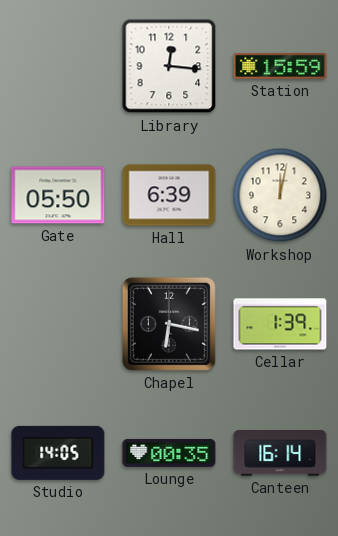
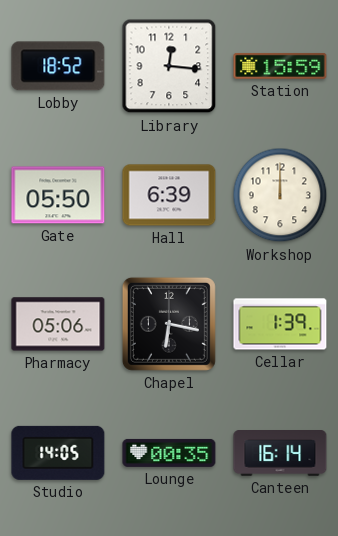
Lobby: none -> 18:52
Workshop: 12:02 -> 12:00
Pharmacy: none -> 05:06
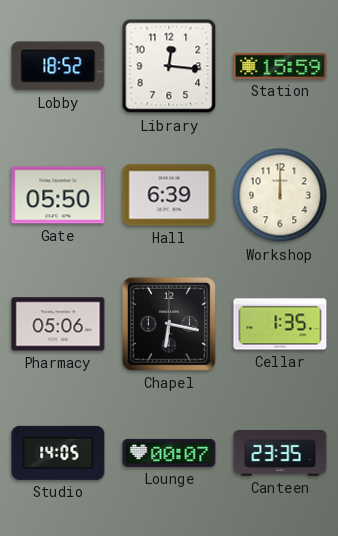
Cellar: 1:39 -> 1:35
Lounge: 00:35 -> 00:07
Canteen: 16:14 -> 23:35
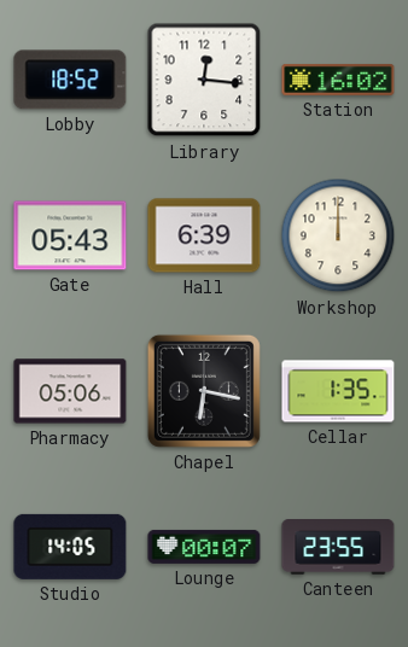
Station: 15:59 -> 16:02
Gate: 05:50 -> 05:43
Canteen: 23:35 -> 23:55
